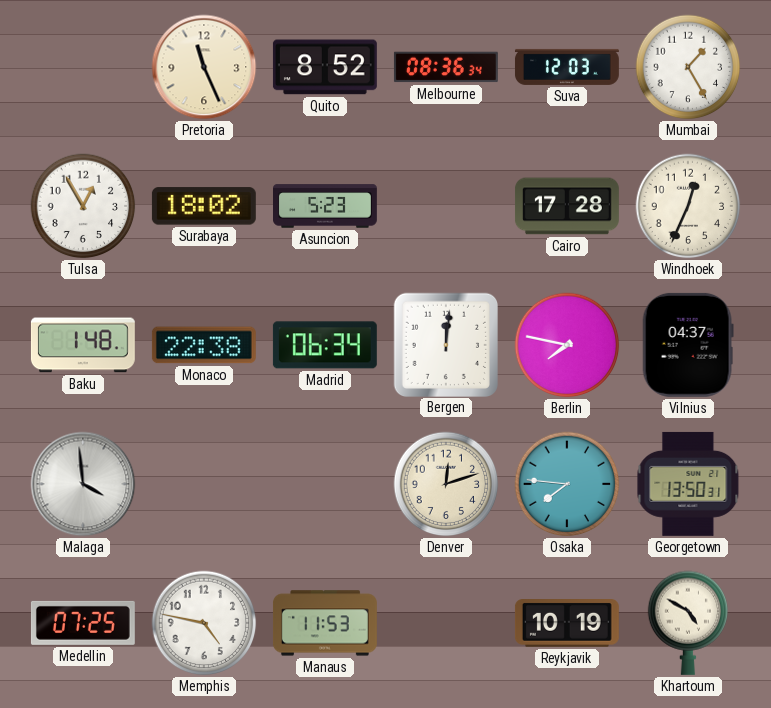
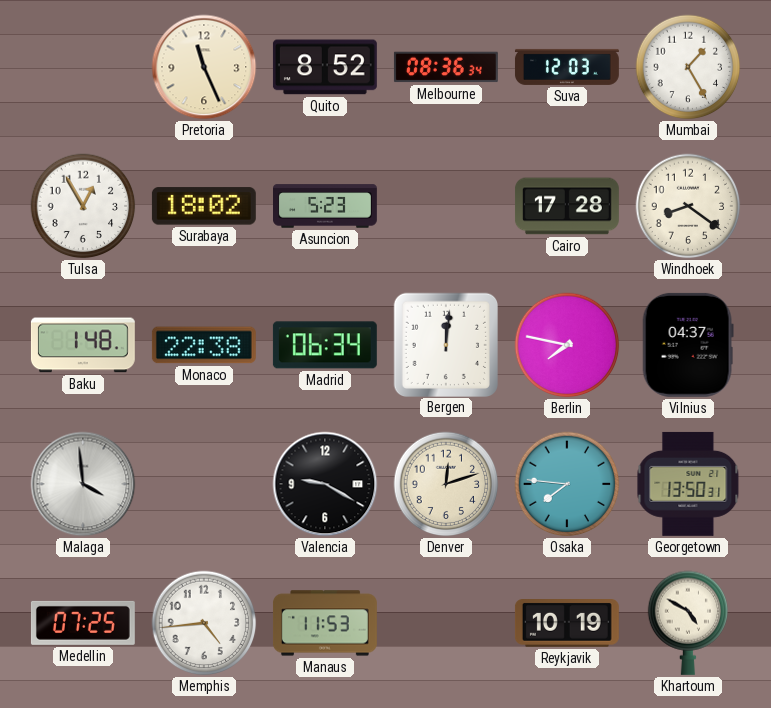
Windhoek: 12:34 -> 8:21
Valencia: none -> 9:20
Memphis: 4:47 -> 4:44
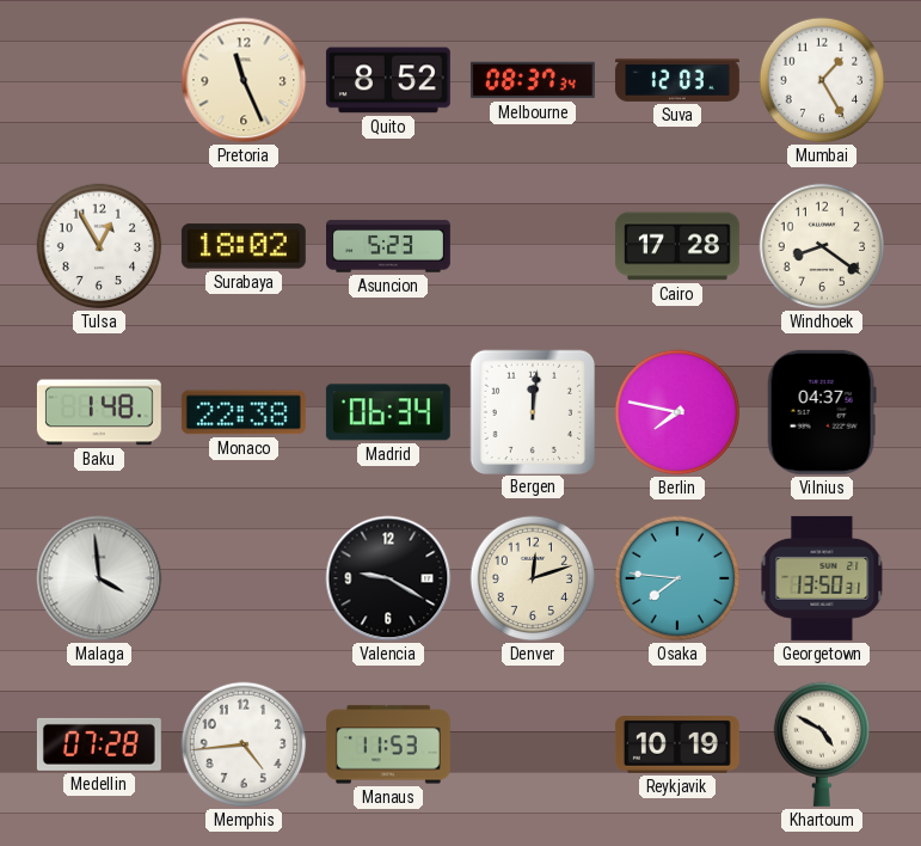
Melbourne: 08:36 -> 08:37
Medellin: 07:25 -> 07:28
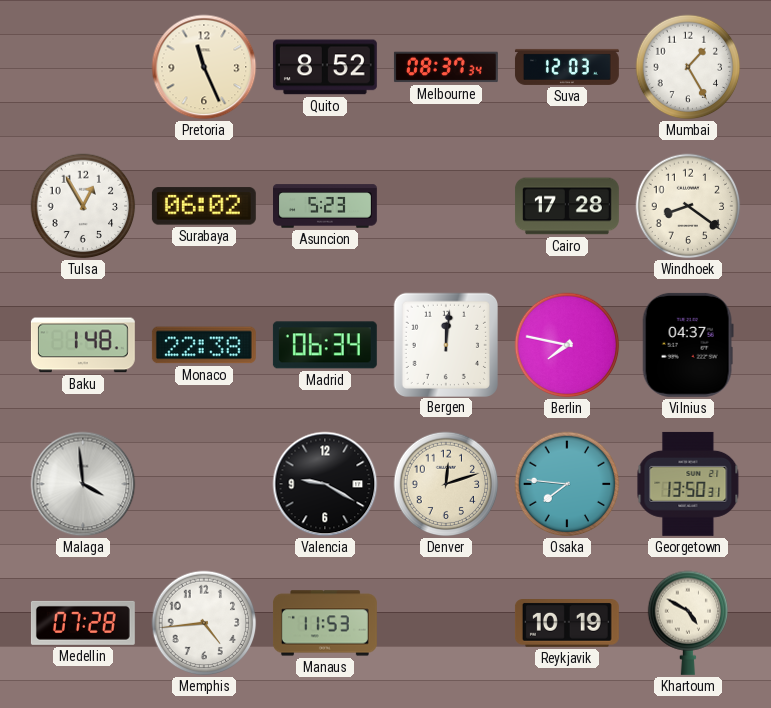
Surabaya: 18:02 -> 06:02
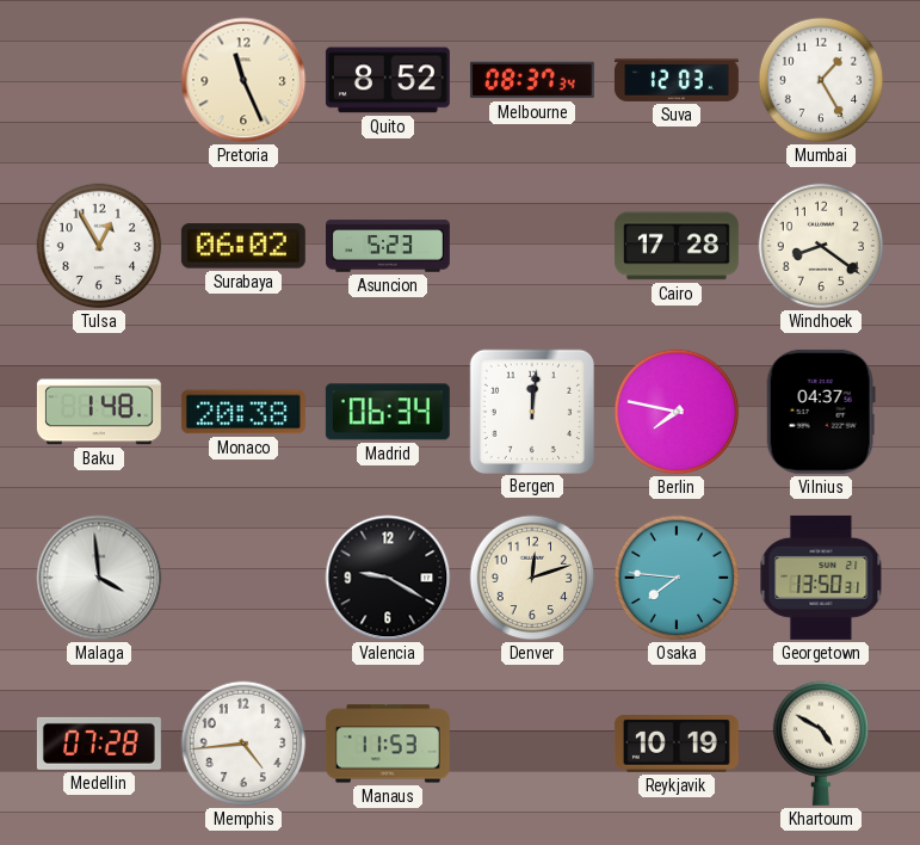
Monaco: 22:38 -> 20:38
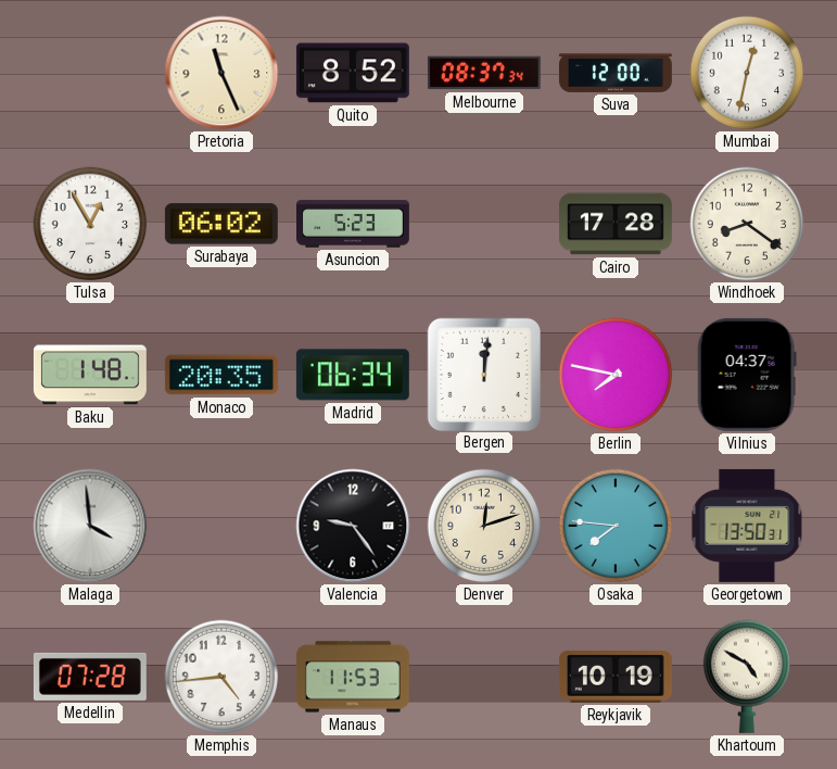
Suva: 12:03 -> 12:00
Mumbai: 1:25 -> 12:32
Monaco: 20:38 -> 20:35
Valencia: 9:20 -> 9:24
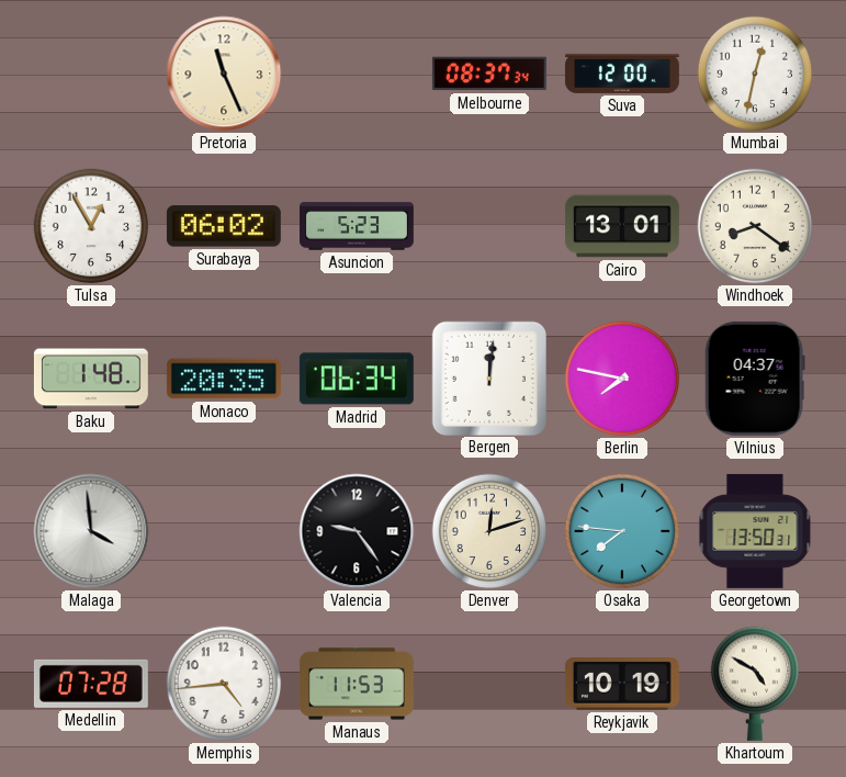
Quito: 8:52 -> none
Cairo: 17:28 -> 13:01
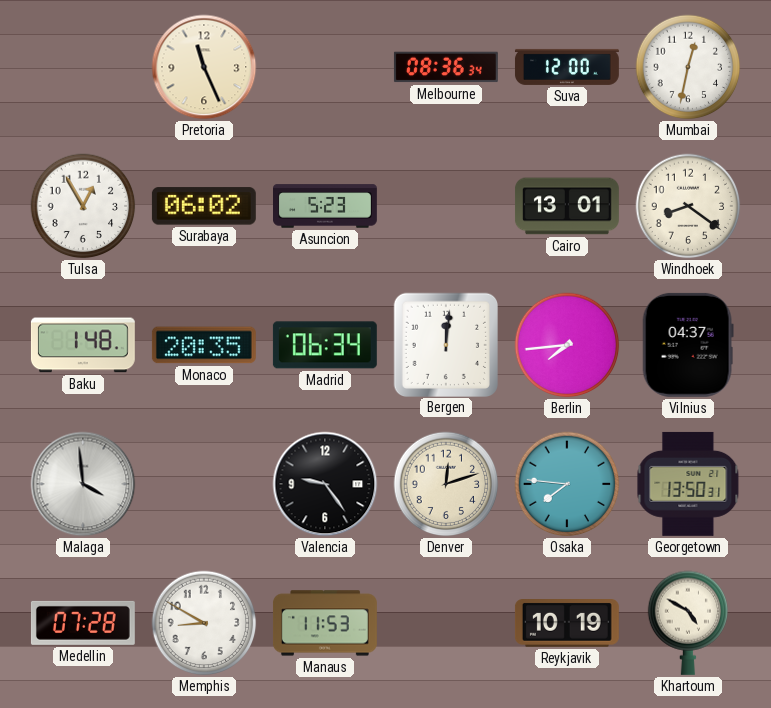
Melbourne: 08:37 -> 08:36
Berlin: 7:47 -> 7:44
Memphis: 4:44 -> 8:50
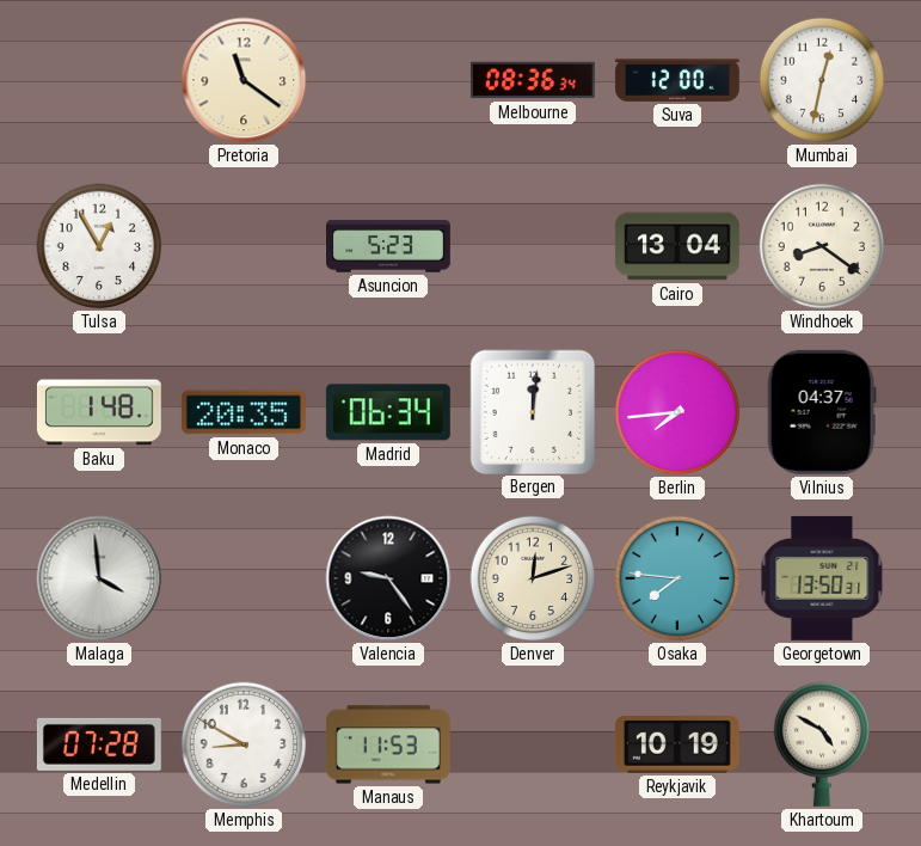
Pretoria: 11:26 -> 11:21
Surabaya: 06:02 -> none
Cairo: 13:01 -> 13:04
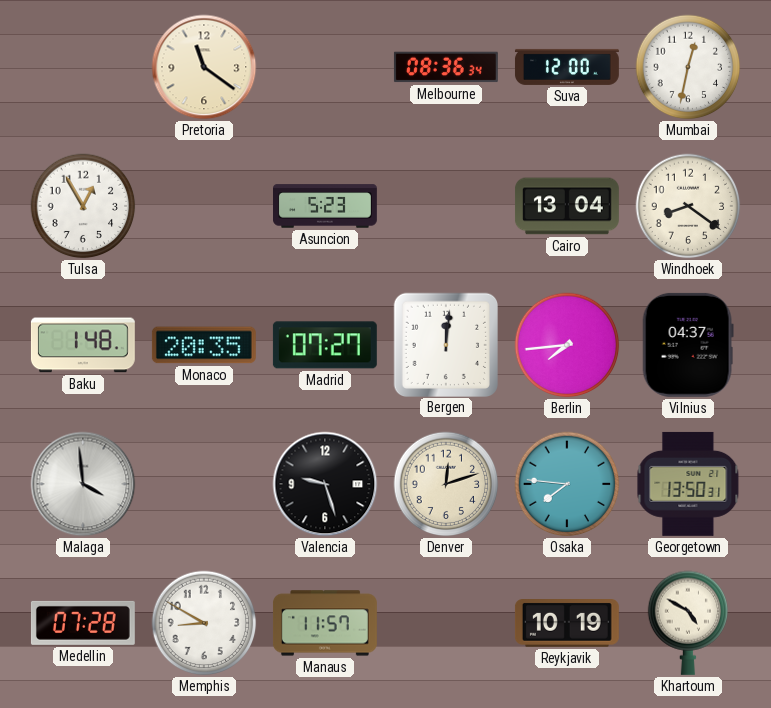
Madrid: 06:34 -> 07:27
Valencia: 9:24 -> 9:27
Manaus: 11:53 -> 11:57
